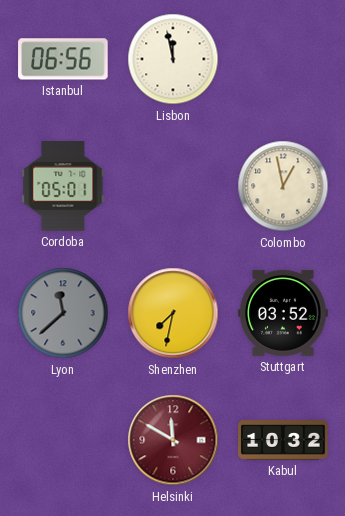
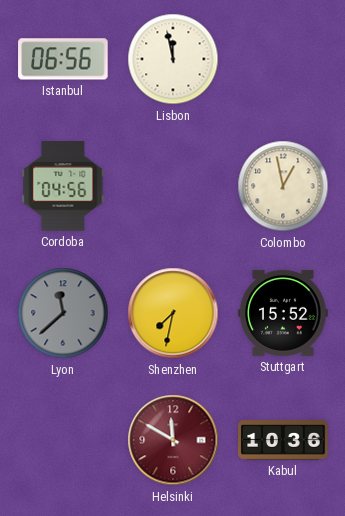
Cordoba: 05:01 -> 04:56
Stuttgart: 03:52 -> 15:52
Kabul: 10:32 -> 10:36
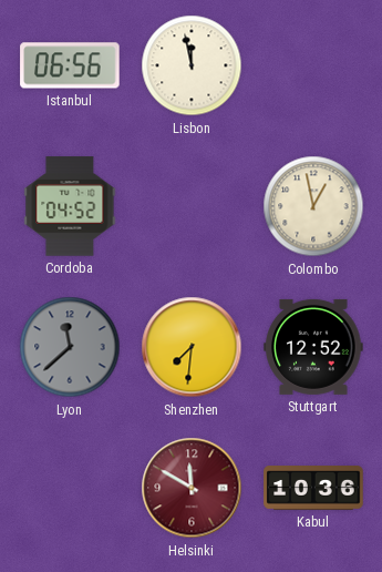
Cordoba: 04:56 -> 04:52
Shenzhen: 7:32 -> 7:31
Stuttgart: 15:52 -> 12:52
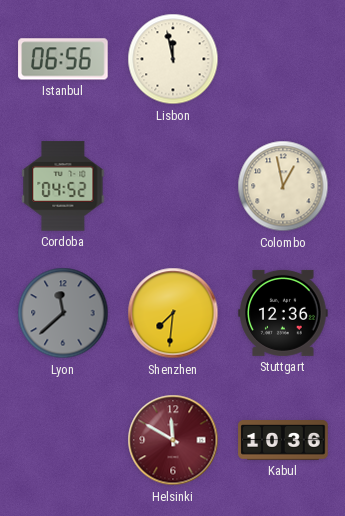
Stuttgart: 12:52 -> 12:36
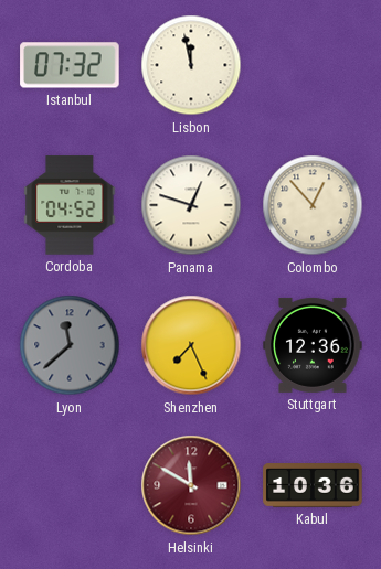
Istanbul: 06:56 -> 07:32
Panama: none -> 12:48
Colombo: 12:58 -> 12:53
Shenzhen: 7:31 -> 7:26
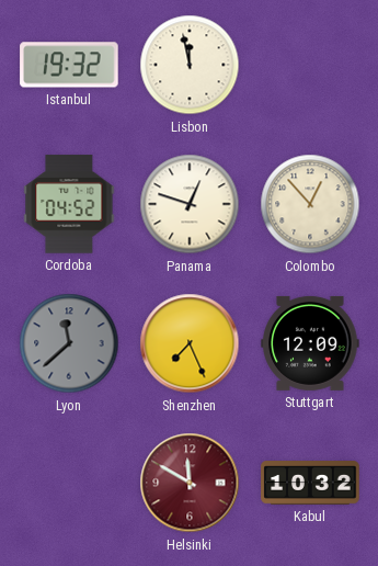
Istanbul: 07:32 -> 19:32
Stuttgart: 12:36 -> 12:09
Kabul: 10:36 -> 10:32
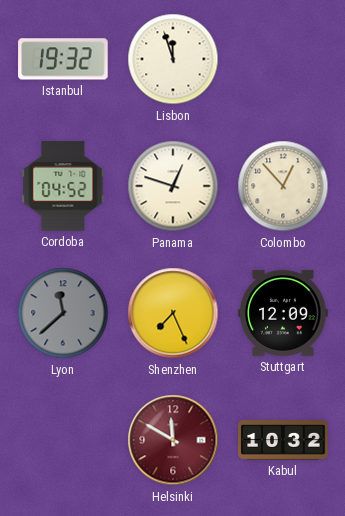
Lisbon: 11:58 -> 11:57
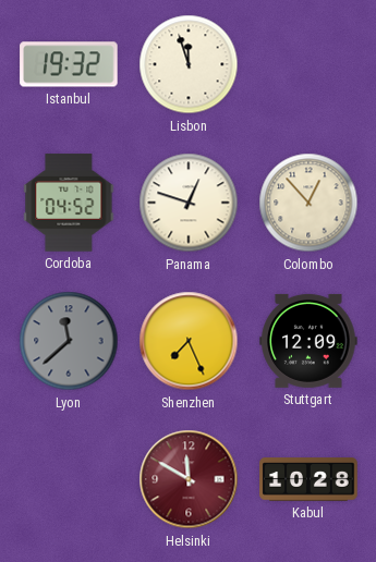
Kabul: 10:32 -> 10:28
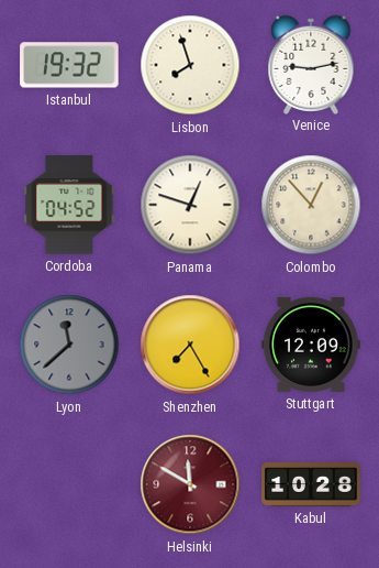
Lisbon: 11:57 -> 7:57
Venice: none -> 9:13
Shenzhen: 7:26 -> 7:25
